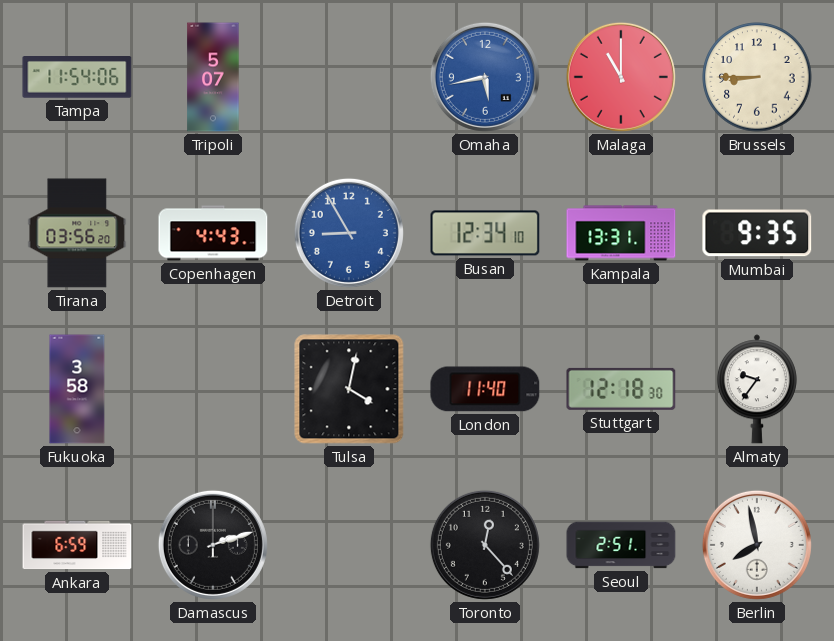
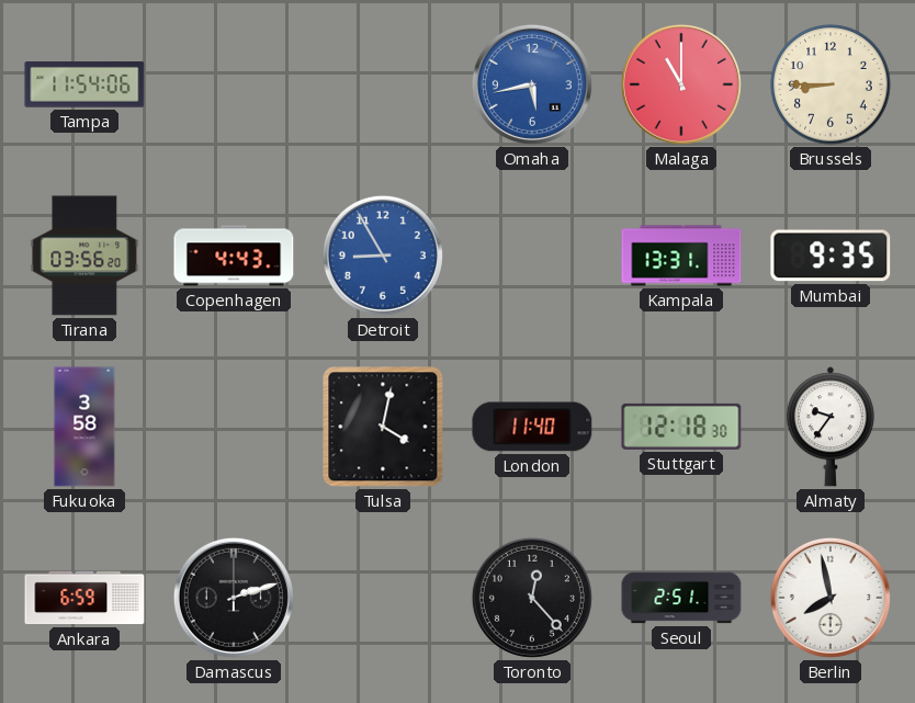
Tripoli: 5:07 -> none
Busan: 12:34 -> none
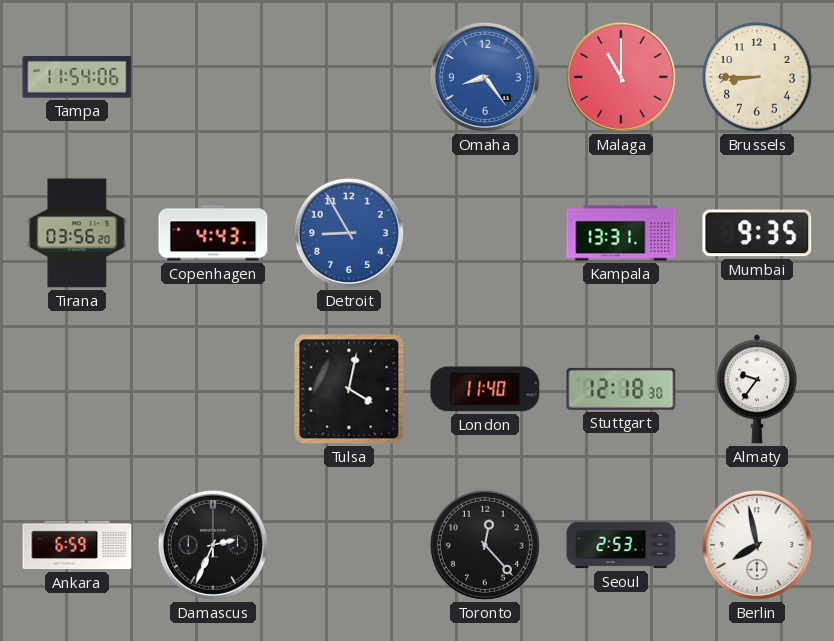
Omaha: 5:43 -> 8:24
Fukuoka: 3:58 -> none
Damascus: 2:12 -> 2:34
Seoul: 2:51 -> 2:53
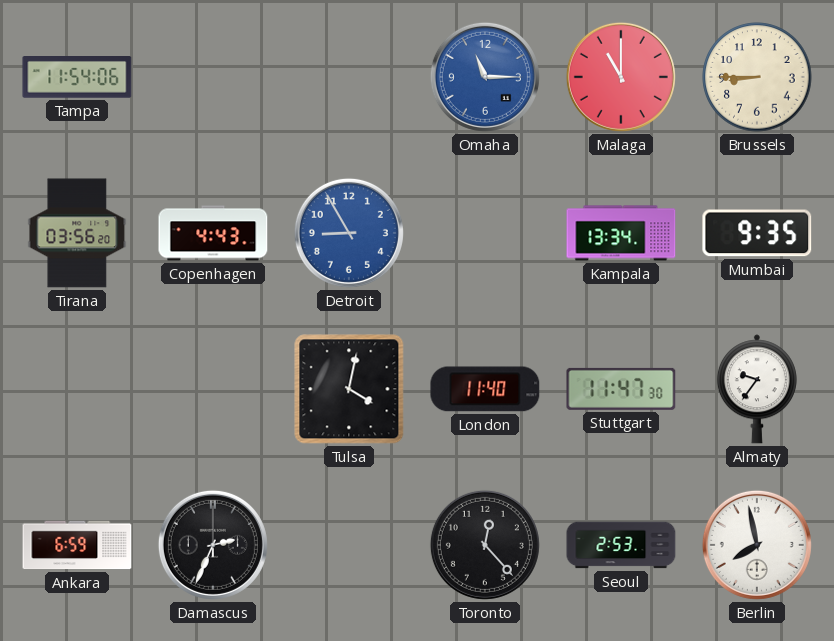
Omaha: 8:24 -> 11:15
Kampala: 13:31 -> 13:34
Stuttgart: 12:18 -> 11:47
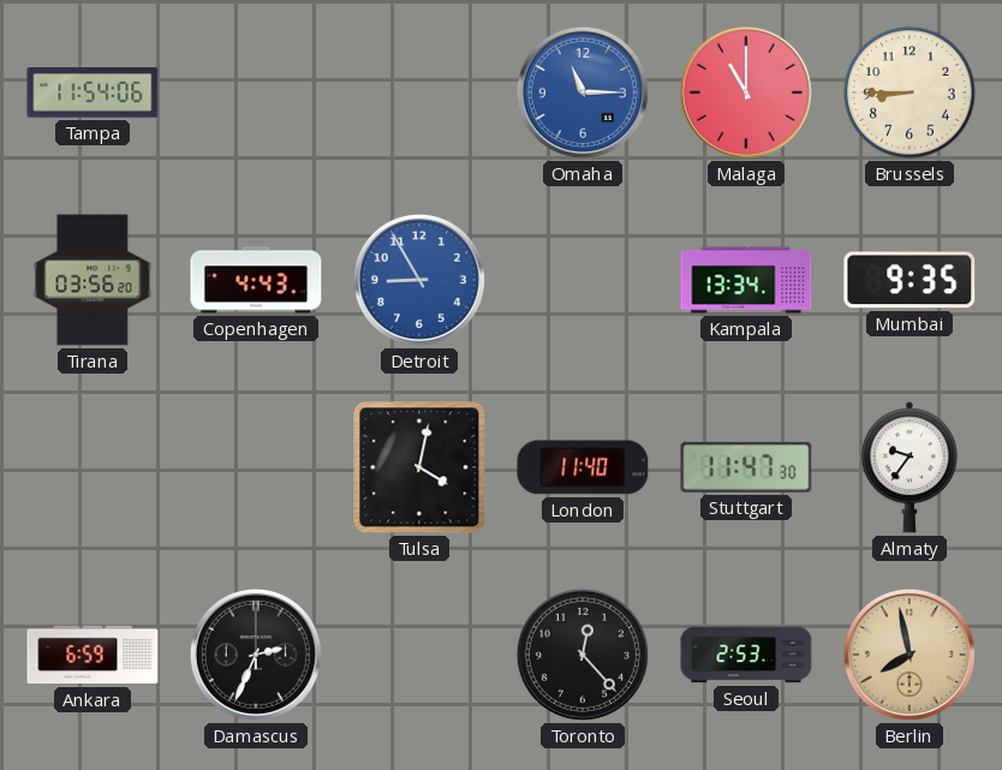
Berlin dial: white -> champagne
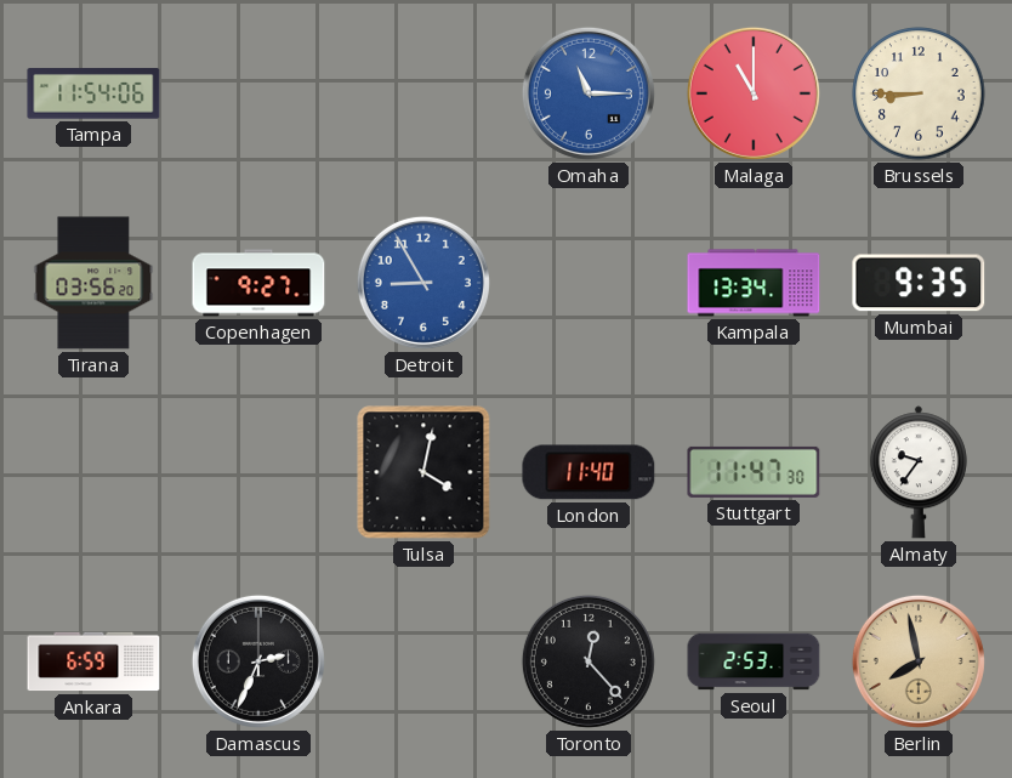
Copenhagen: 4:43 -> 9:27
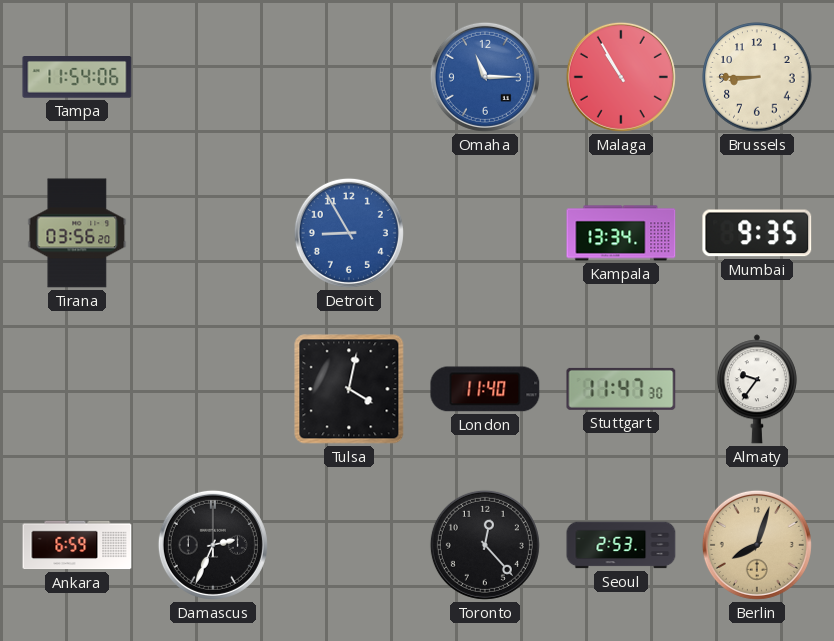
Malaga: 11:00 -> 10:55
Copenhagen: 9:27 -> none
Berlin: 7:58 -> 8:03
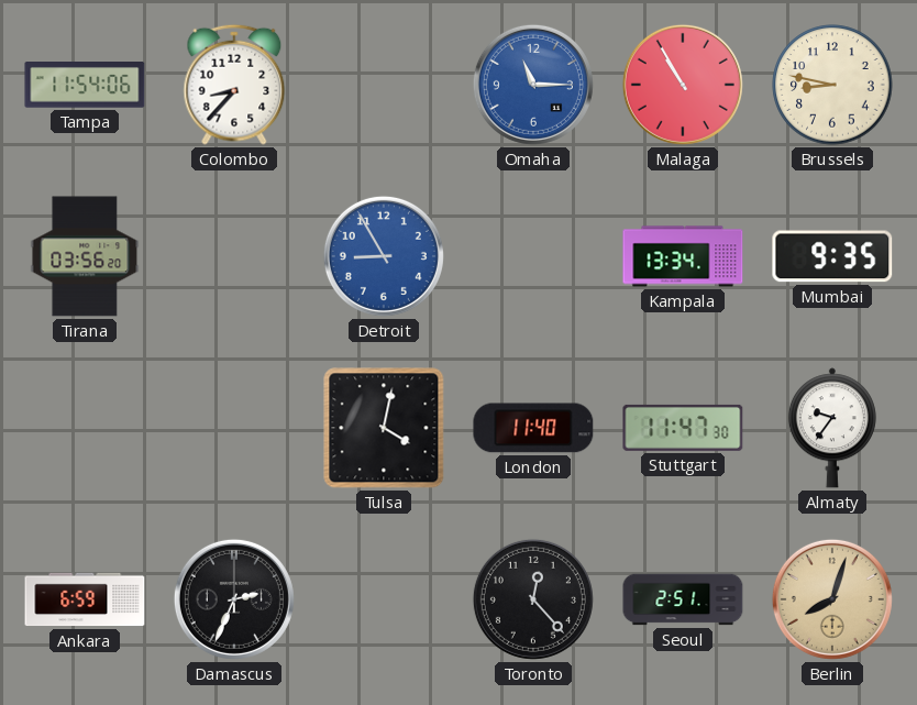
Colombo: none -> 8:37
Brussels: 8:45 -> 8:47
Seoul: 2:53 -> 2:51
